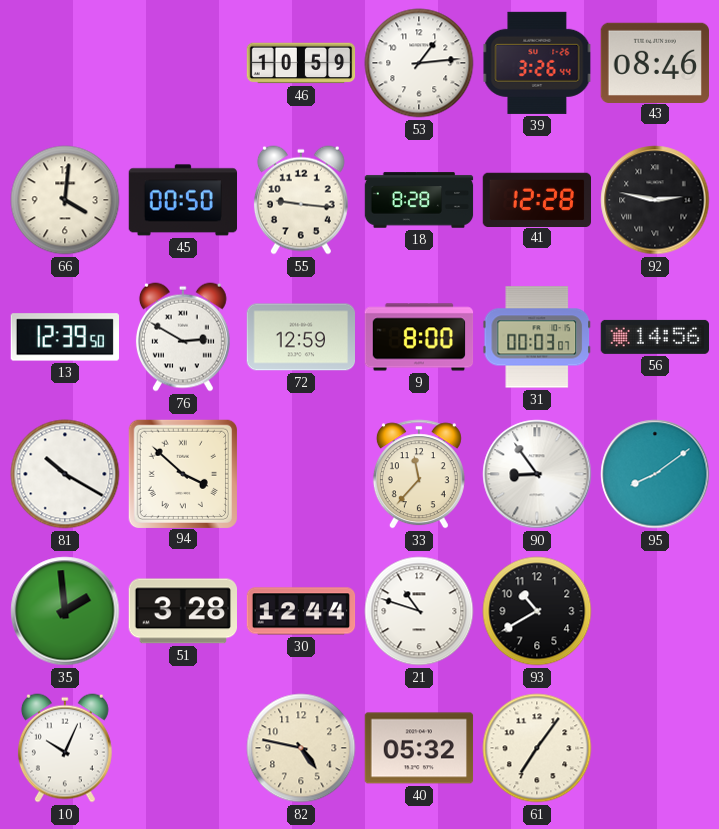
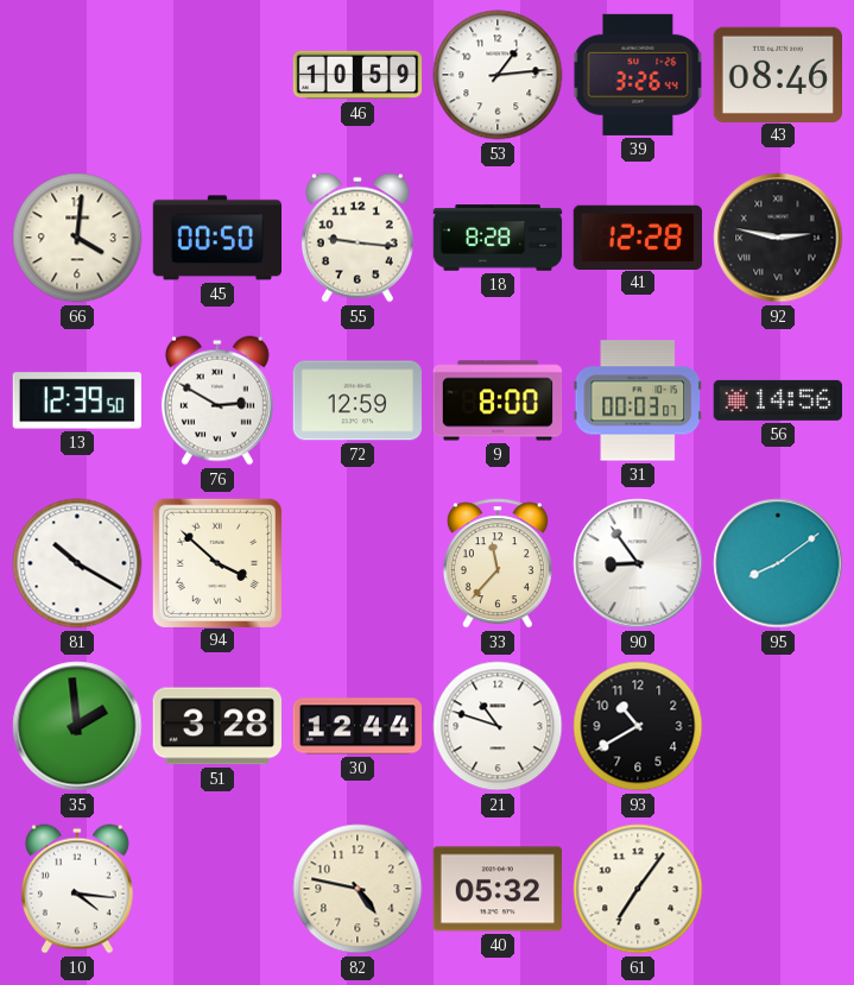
10: 10:04 -> 4:16
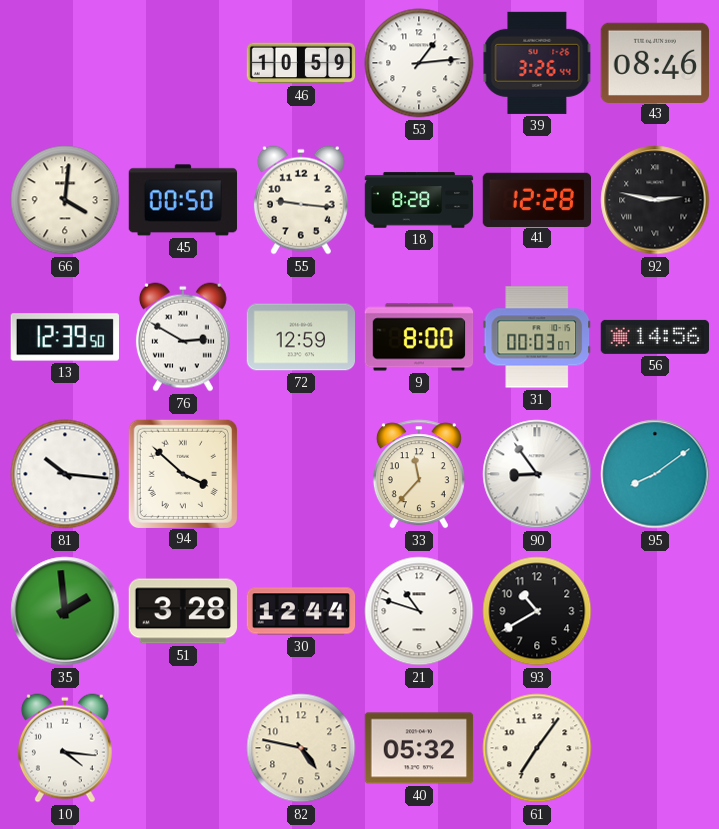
81: 10:20 -> 10:16
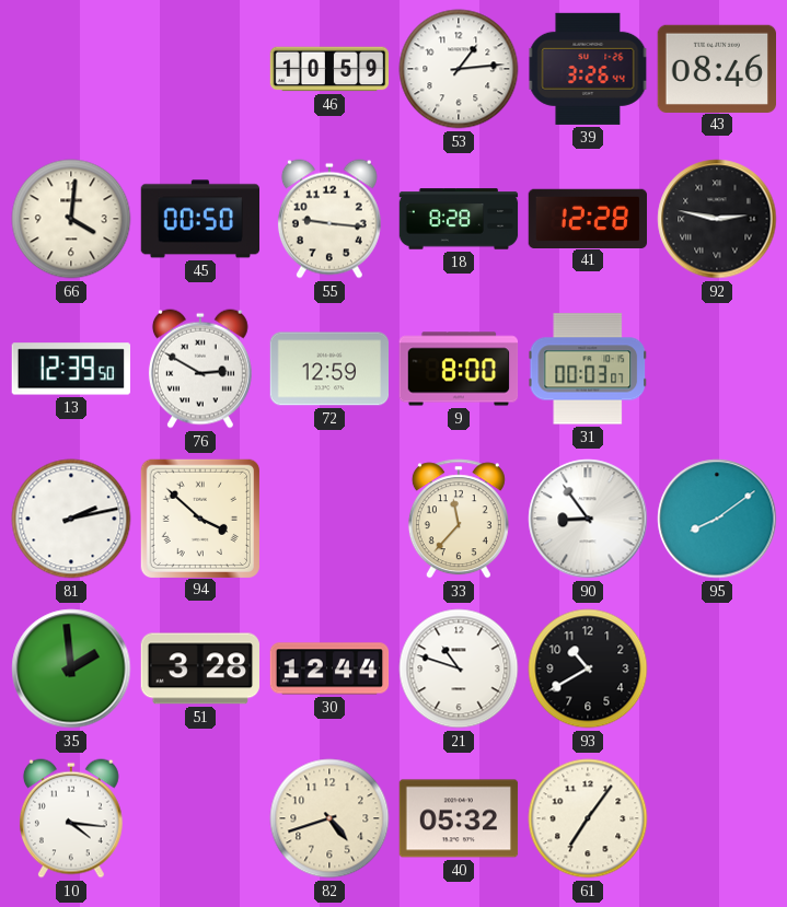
56: 14:56 -> none
81: 10:16 -> 2:13
82: 4:47 -> 4:42
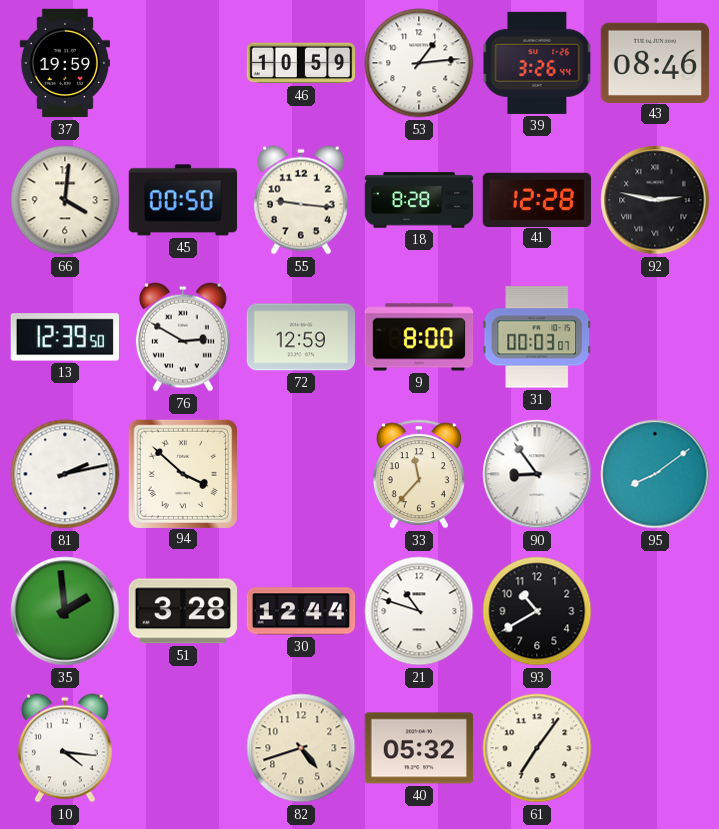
37: none -> 19:59
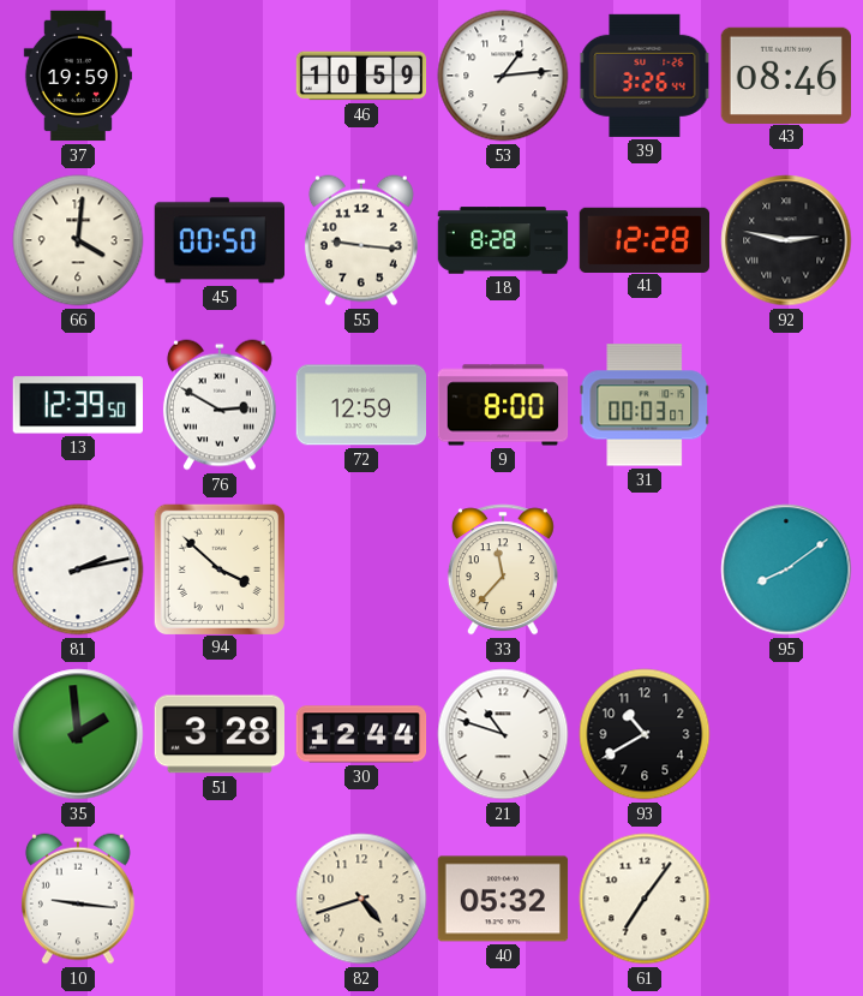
90: 8:54 -> none
10: 4:16 -> 9:16
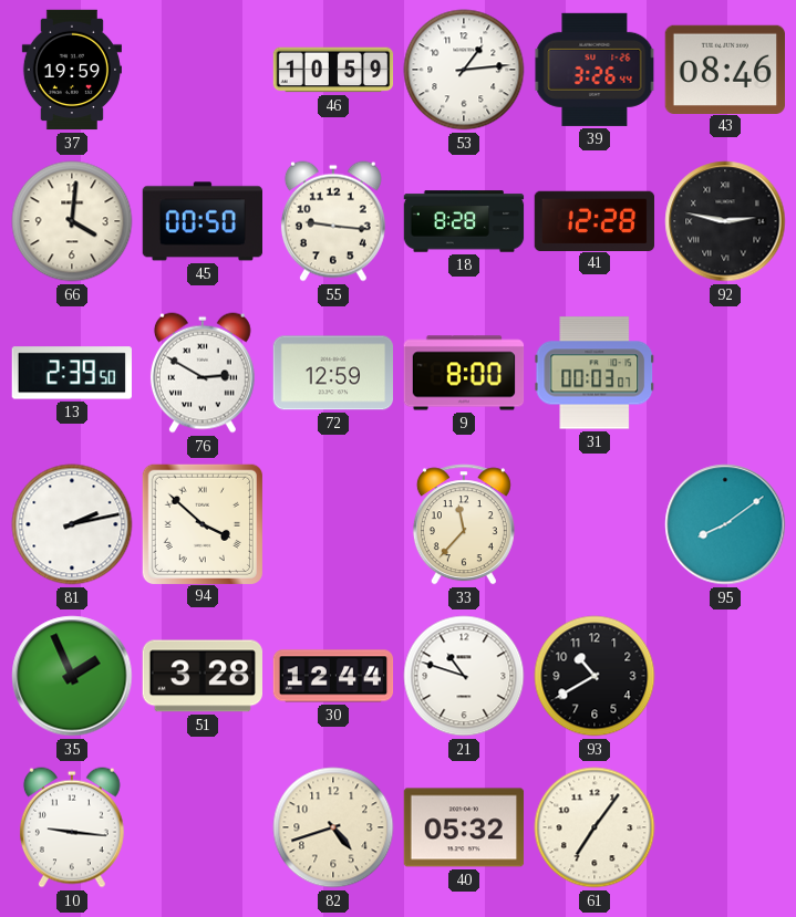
13: 12:39 -> 2:39
35: 1:59 -> 1:56
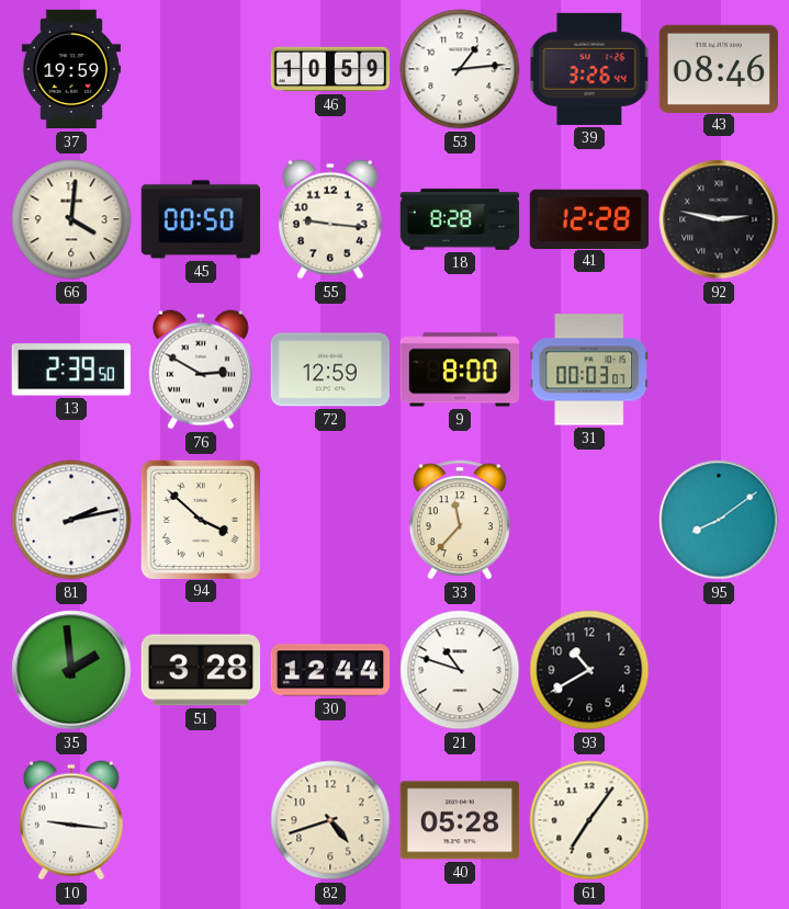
35: 1:56 -> 1:59
40: 05:32 -> 05:28
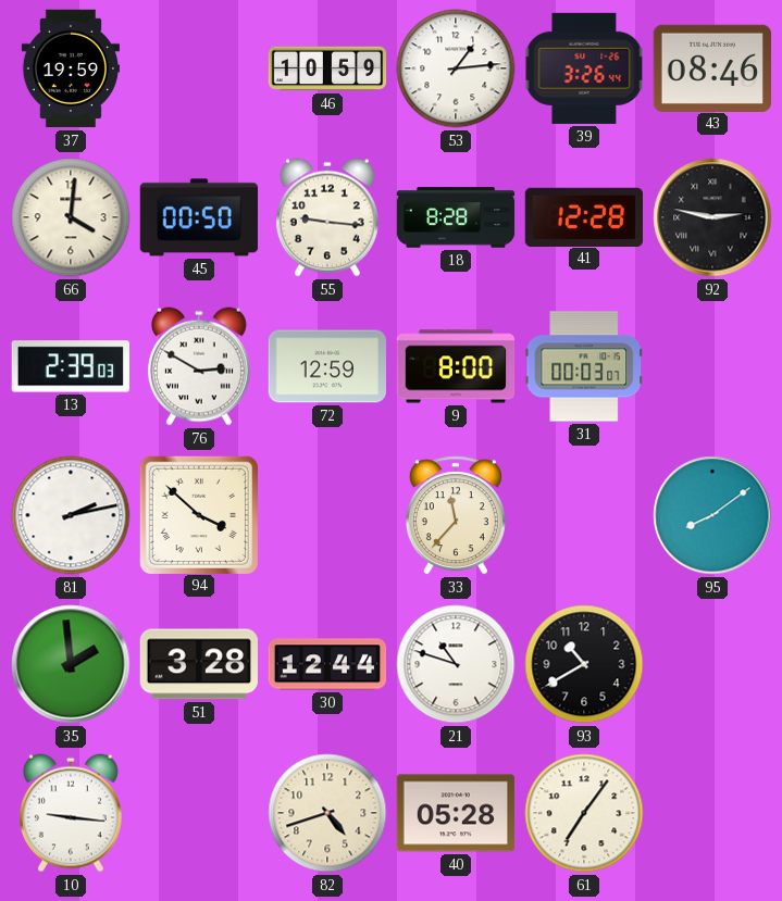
13: 2:39:50 -> 2:39:03
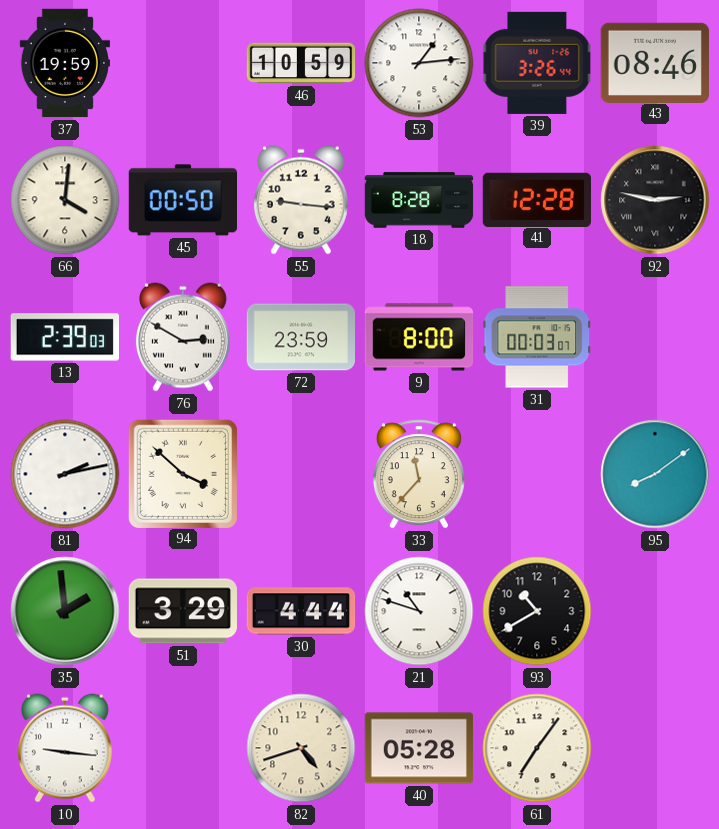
72: 12:59 -> 23:59
51: 3:28 -> 3:29
30: 12:44 -> 4:44
